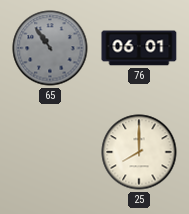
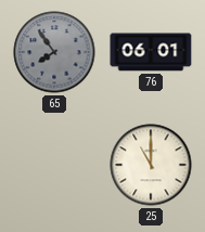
65: 10:54 -> 7:54
25: 8:00 -> 11:00
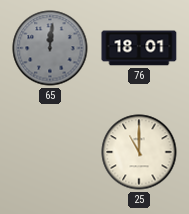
65: 7:54 -> 12:01
76: 06:01 -> 18:01
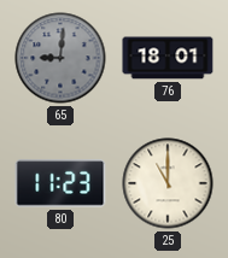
65: 12:01 -> 9:01
80: none -> 11:23
